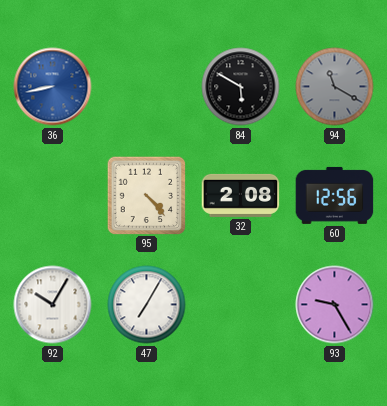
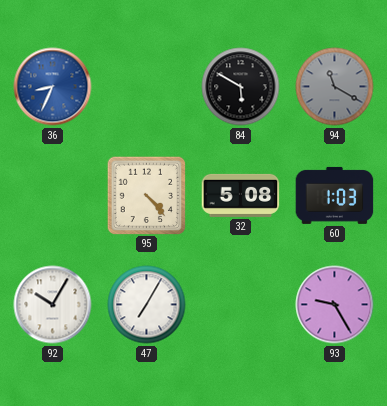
36: 8:43 -> 8:34
32: 2:08 -> 5:08
60: 12:56 -> 1:03
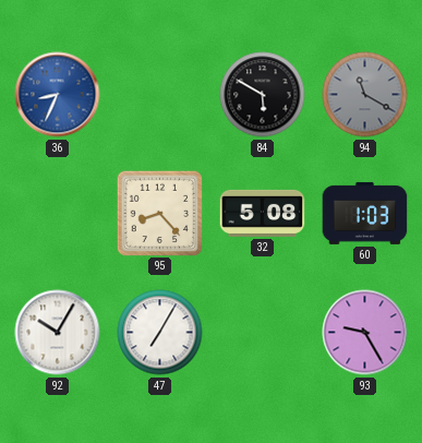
95: 4:23 -> 8:23
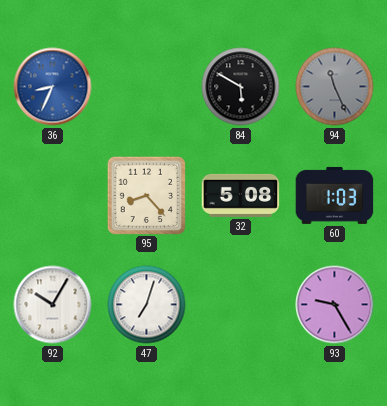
94: 11:20 -> 11:26
47: 7:05 -> 7:03
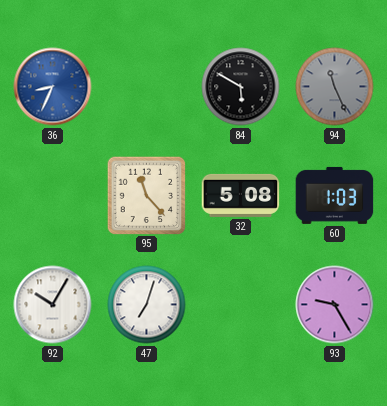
95: 8:23 -> 11:23
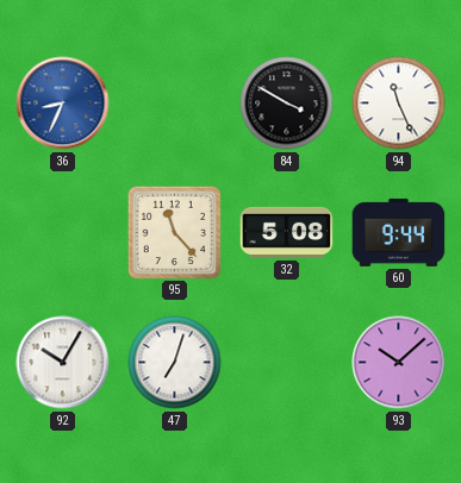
84: 5:50 -> 3:50
94 dial: grey -> white
60: 1:03 -> 9:44
93: 9:25 -> 10:08
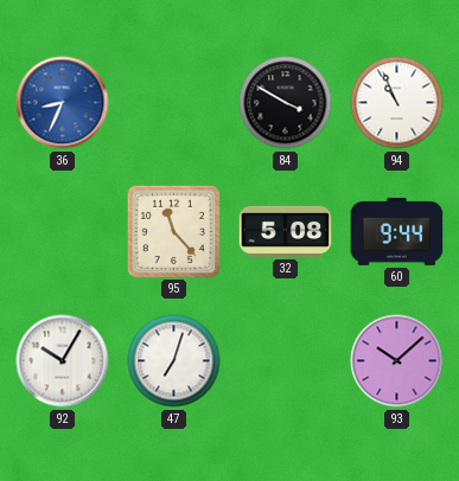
94: 11:26 -> 10:56
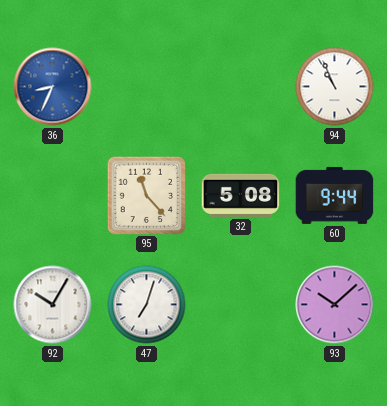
84: 3:50 -> none
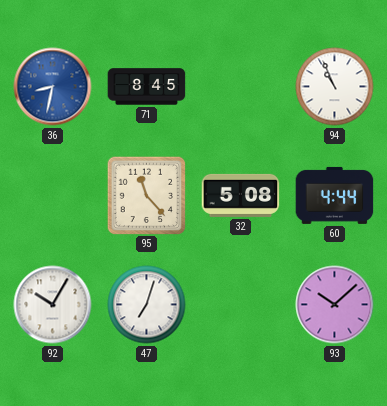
36: 8:34 -> 8:32
71: none -> 8:45
60: 9:44 -> 4:44
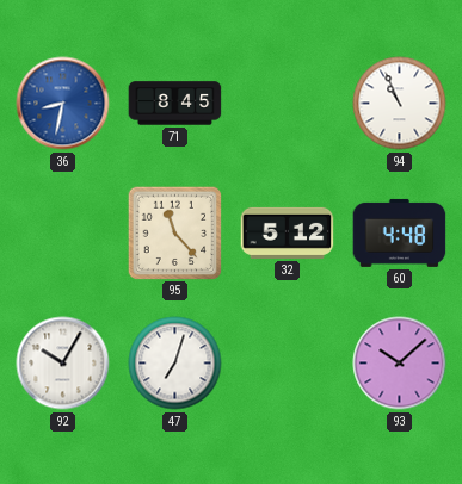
32: 5:08 -> 5:12
60: 4:44 -> 4:48
